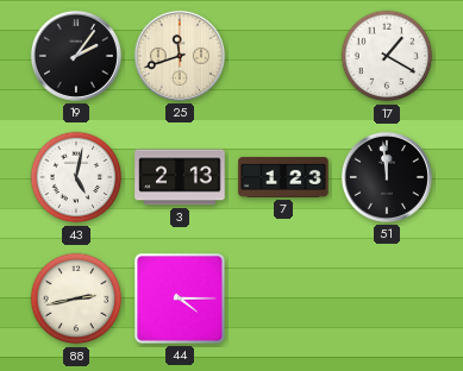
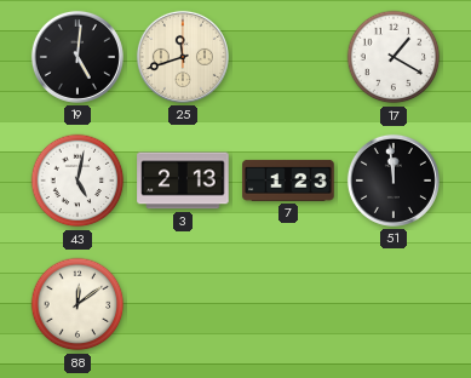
19: 2:06 -> 5:01
88: 2:43 -> 12:09
44: 4:15 -> none
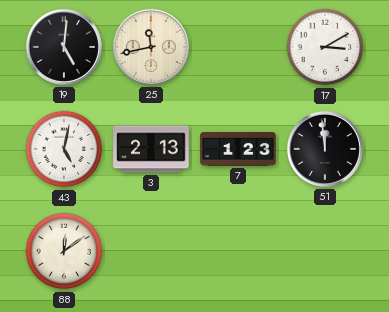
25: 11:42 -> 11:43
17: 1:20 -> 3:10
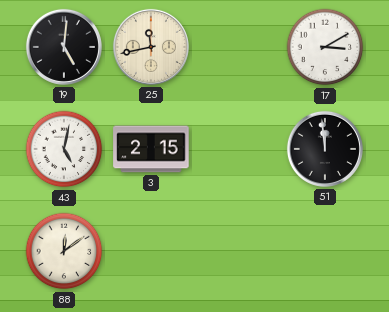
3: 2:13 -> 2:15
7: 1:23 -> none
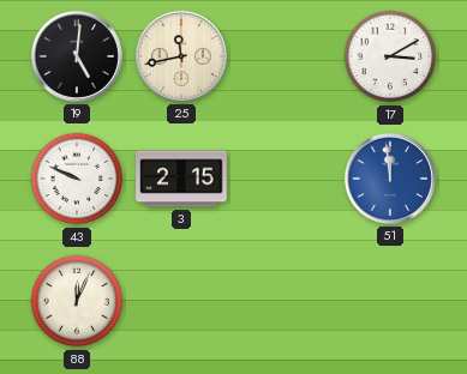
43: 5:02 -> 9:49
51 dial: black -> blue
88: 12:09 -> 12:04
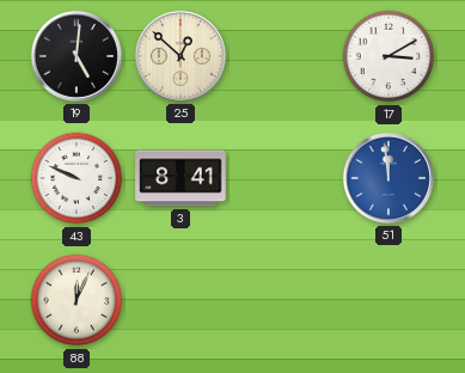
25: 11:43 -> 12:52
3: 2:15 -> 8:41
